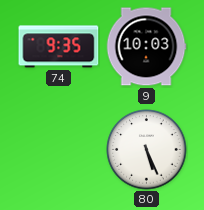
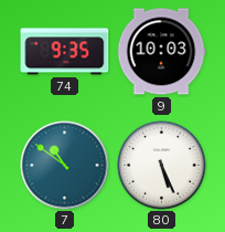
7: none -> 10:51
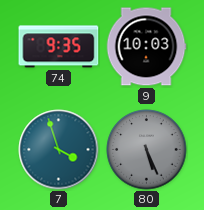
7: 10:51 -> 3:57
80 dial: white -> grey
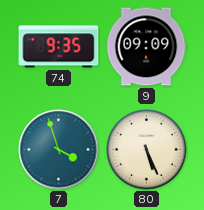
9: 10:03 -> 09:09
80 dial: grey -> cream
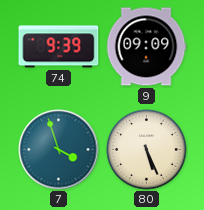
74: 9:35 -> 9:39
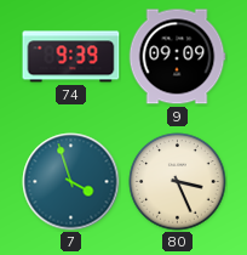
80: 5:26 -> 3:26
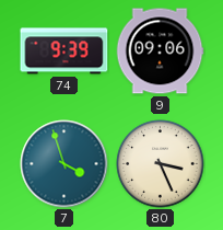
9: 09:09 -> 09:06
